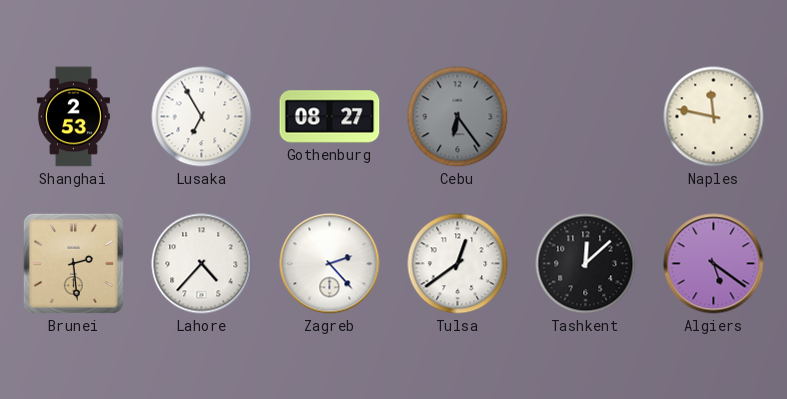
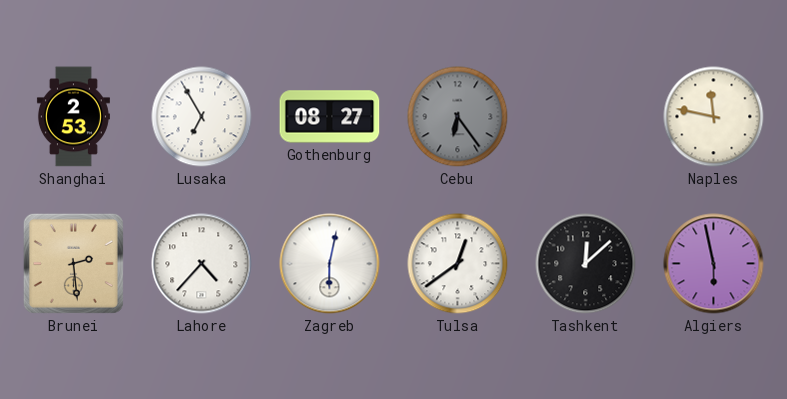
Zagreb: 2:23 -> 6:02
Algiers: 5:21 -> 5:58
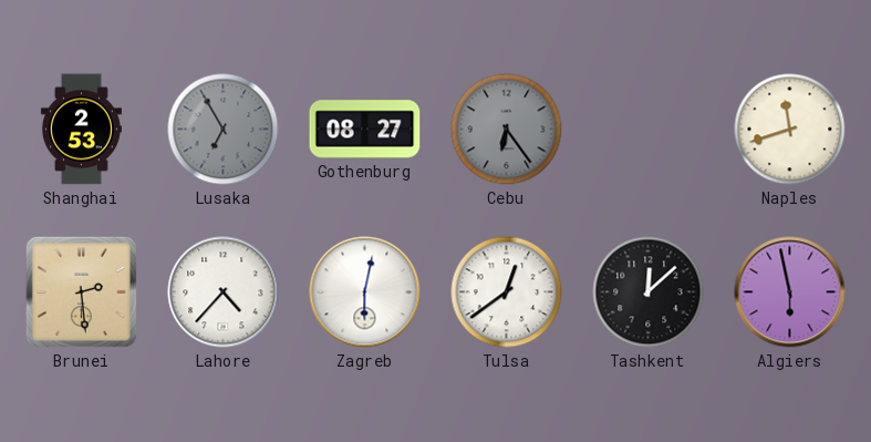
Lusaka dial: white -> grey
Naples: 11:47 -> 11:42
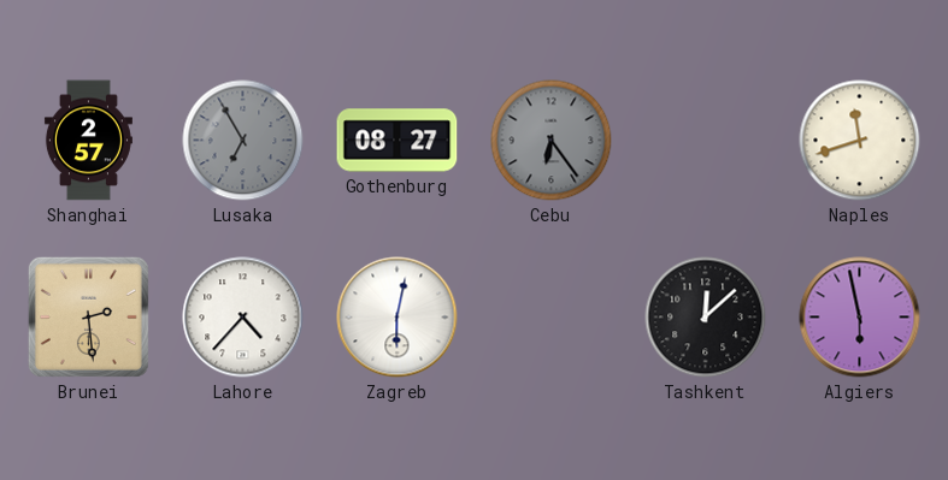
Shanghai: 2:53 -> 2:57
Tulsa: 12:39 -> none
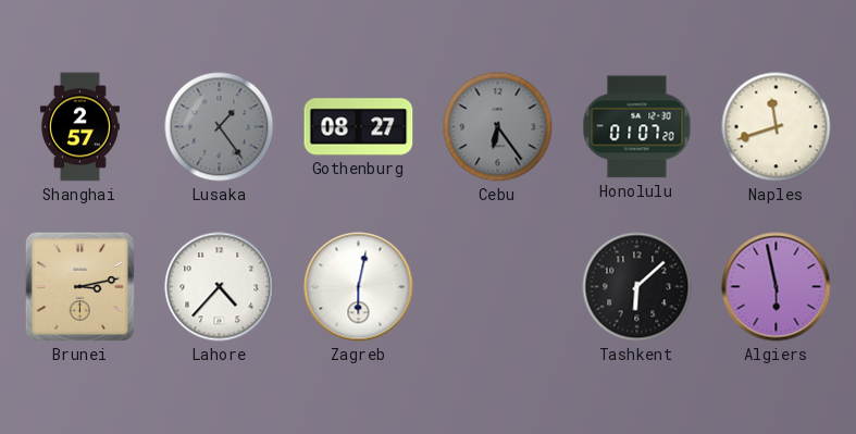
Lusaka: 6:55 -> 1:24
Honolulu: none -> 01:07
Brunei: 2:29 -> 3:13
Tashkent: 12:08 -> 6:08
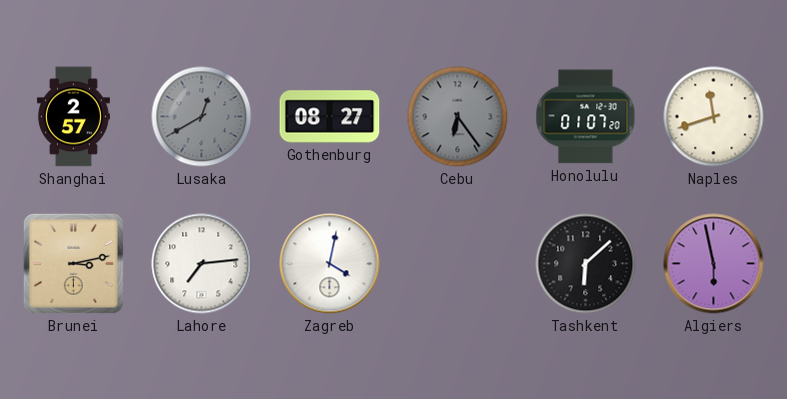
Lusaka: 1:24 -> 12:40
Lahore: 4:37 -> 7:14
Zagreb: 6:02 -> 4:02
